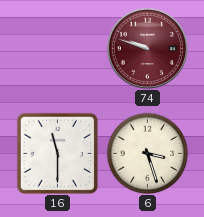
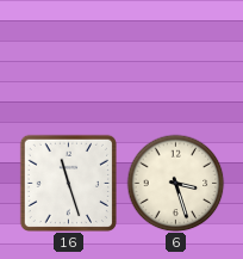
74: 9:48 -> none
16: 11:30 -> 11:27
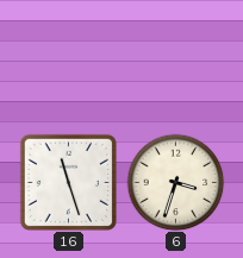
6: 3:27 -> 3:33
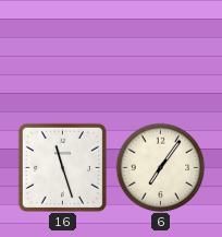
6: 3:33 -> 7:06
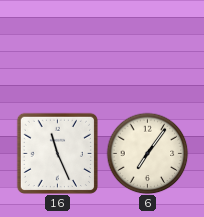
16: 11:27 -> 11:26
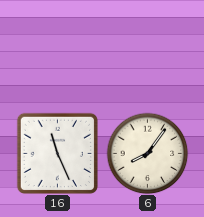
6: 7:06 -> 8:06
